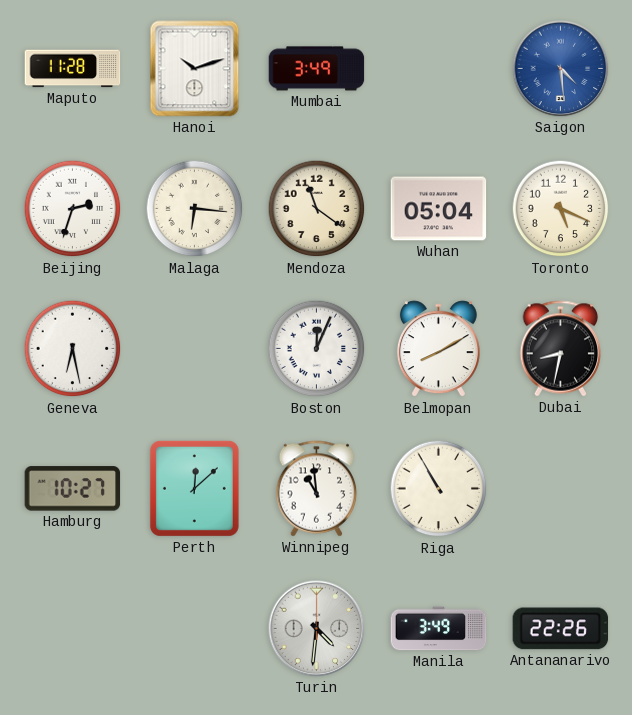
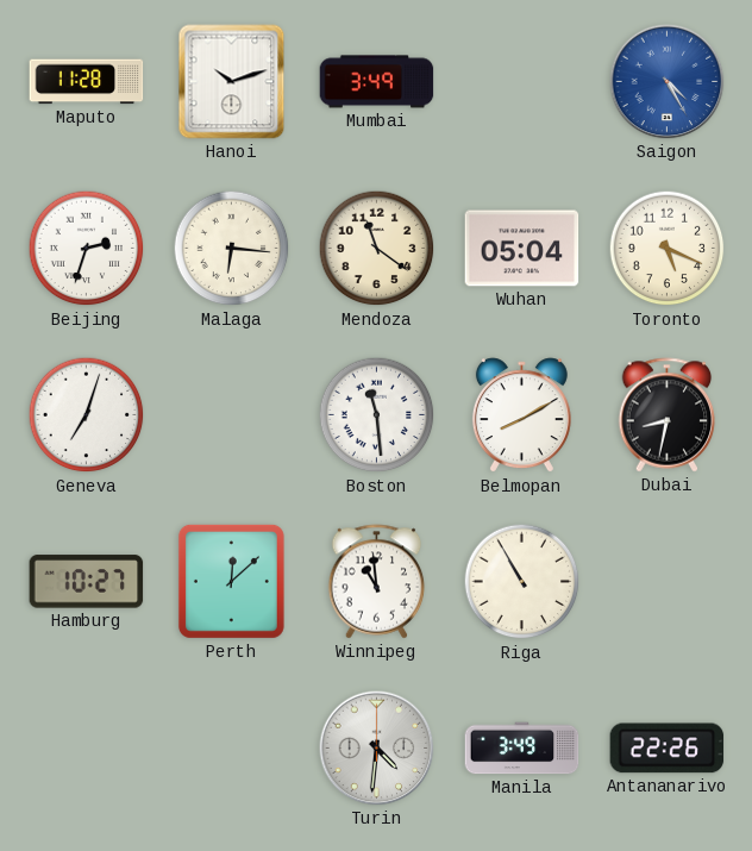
Saigon: 4:29 -> 4:25
Geneva: 6:28 -> 7:03
Boston: 12:04 -> 11:29
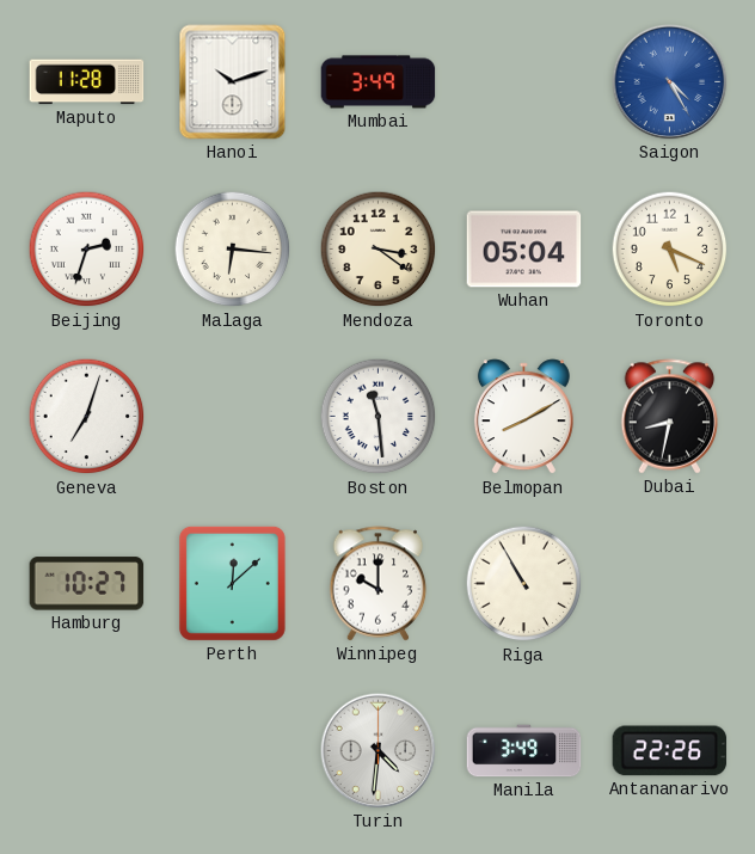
Mendoza: 11:21 -> 3:21
Winnipeg: 10:59 -> 10:00
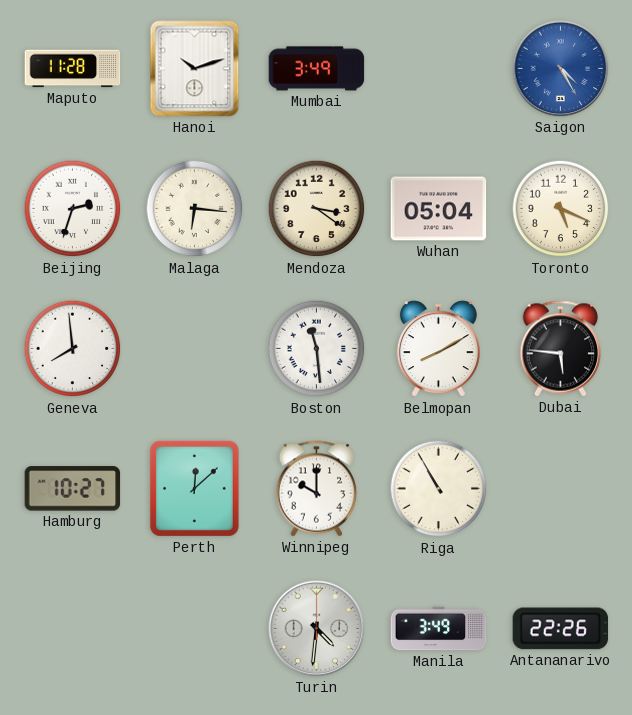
Geneva: 7:03 -> 7:59
Dubai: 8:32 -> 5:46
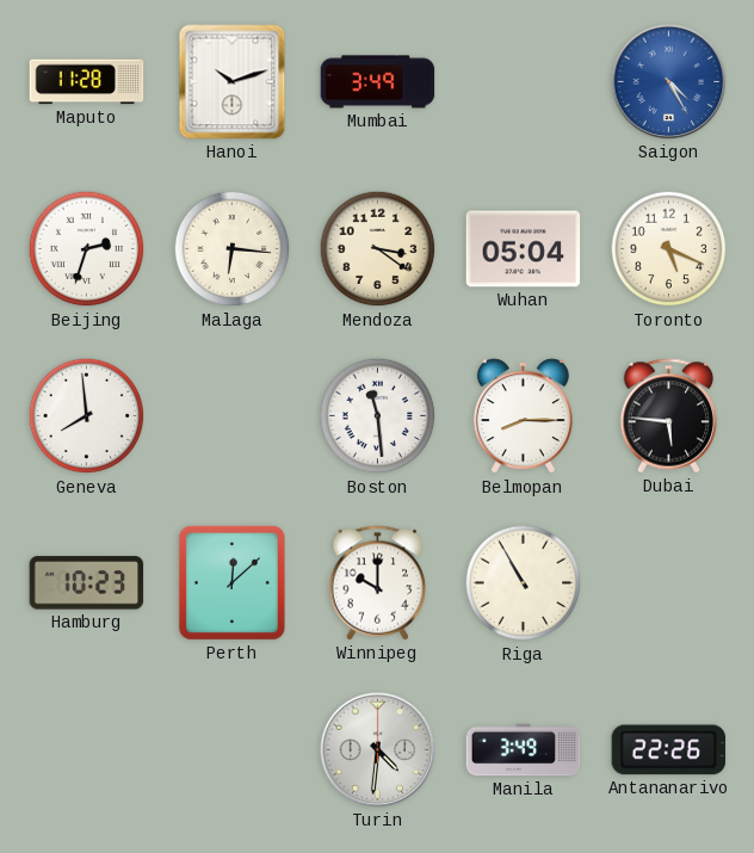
Belmopan: 8:10 -> 8:15
Hamburg: 10:27 -> 10:23
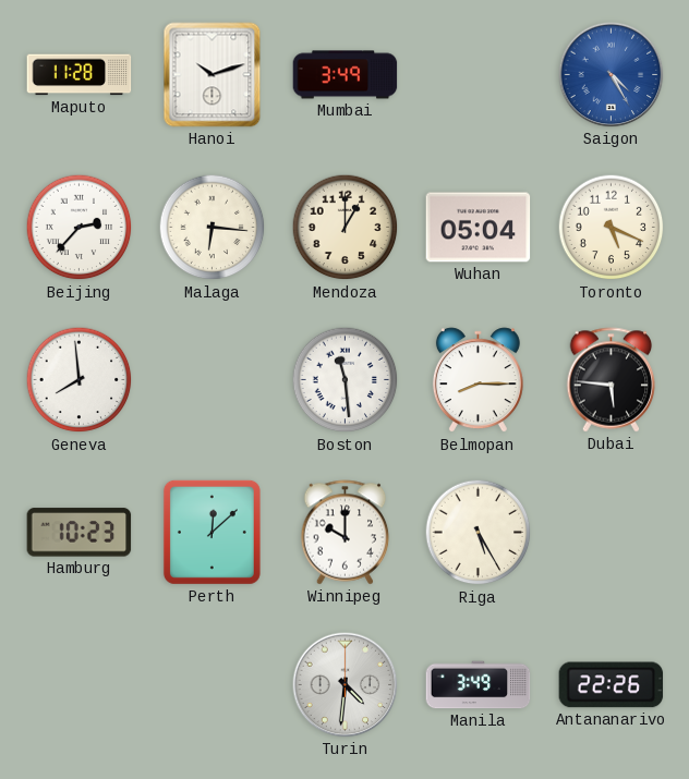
Beijing: 2:33 -> 2:37
Mendoza: 3:21 -> 1:00
Riga: 10:55 -> 5:25
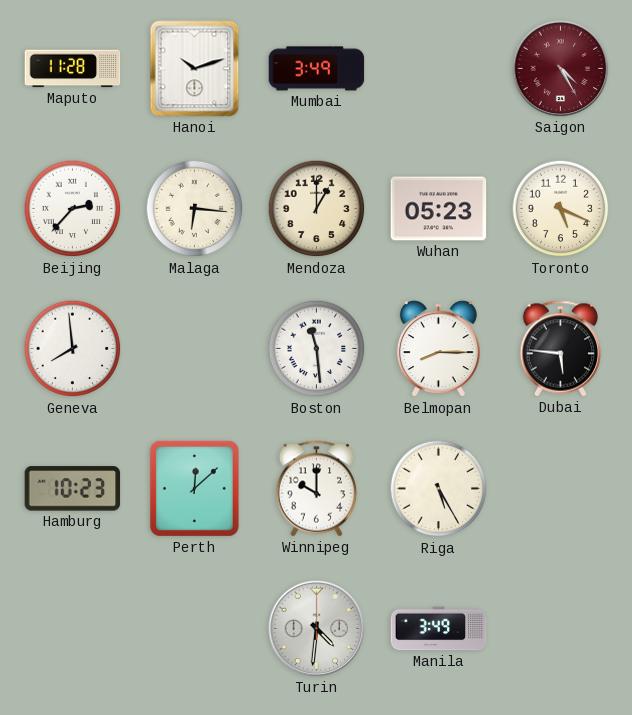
Saigon dial: blue -> burgundy
Wuhan: 05:04 -> 05:23
Antananarivo: 22:26 -> none
